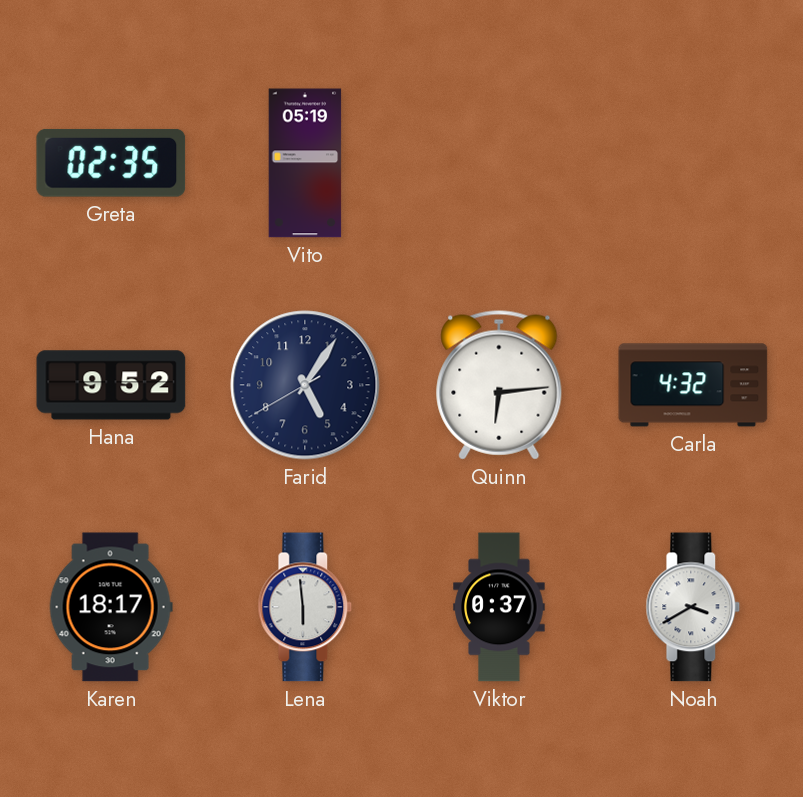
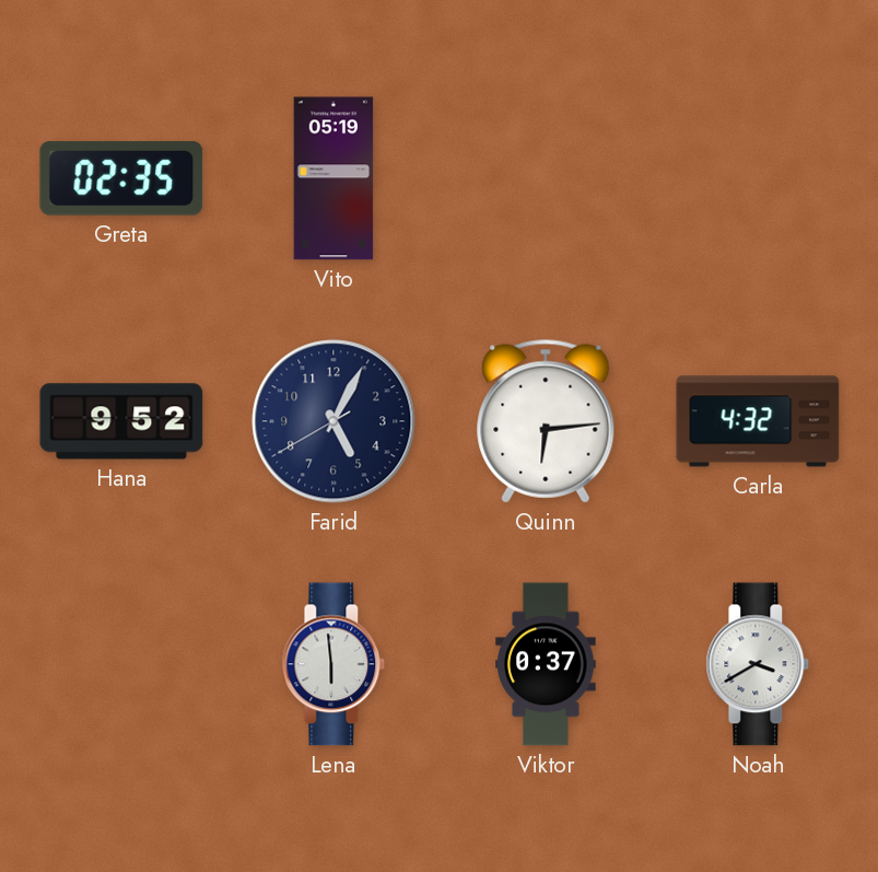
Farid: 5:05 -> 5:04
Karen: 18:17 -> none
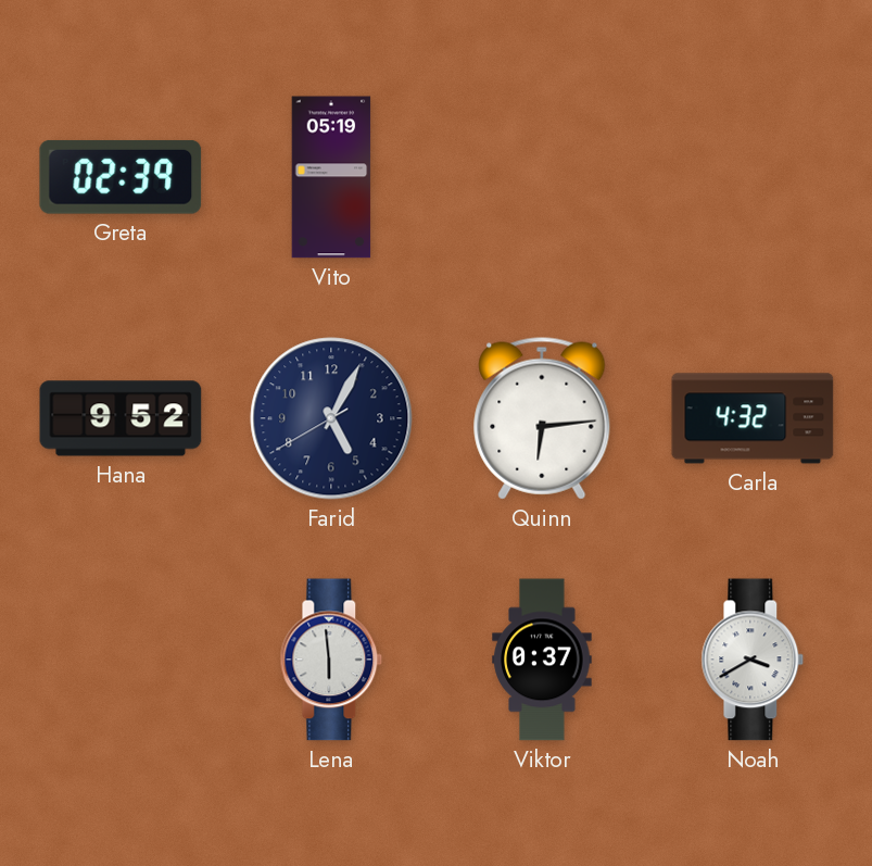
Greta: 02:35 -> 02:39
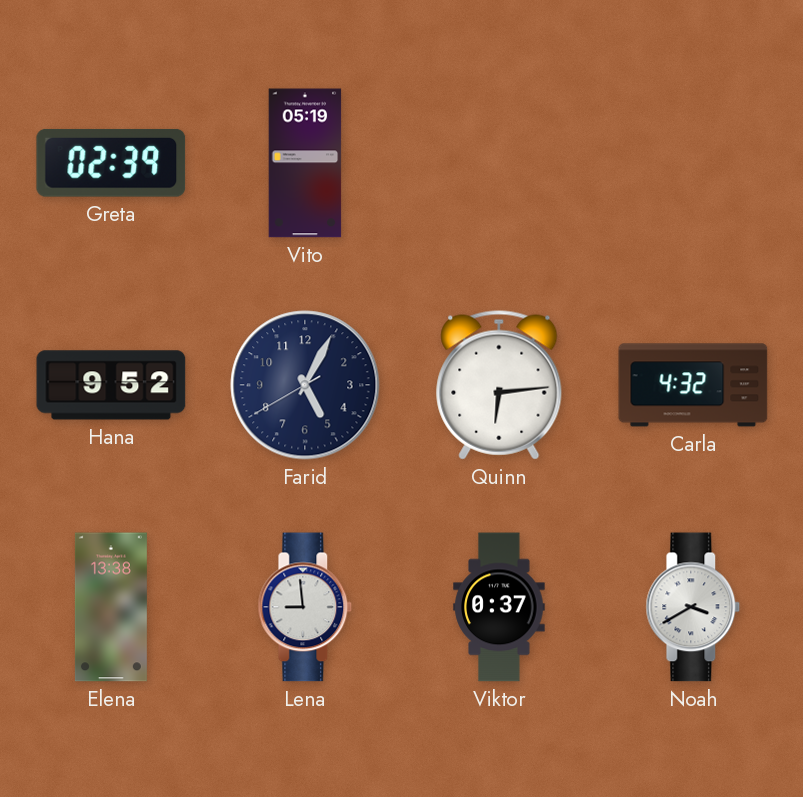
Elena: none -> 13:38
Lena: 5:59 -> 8:59
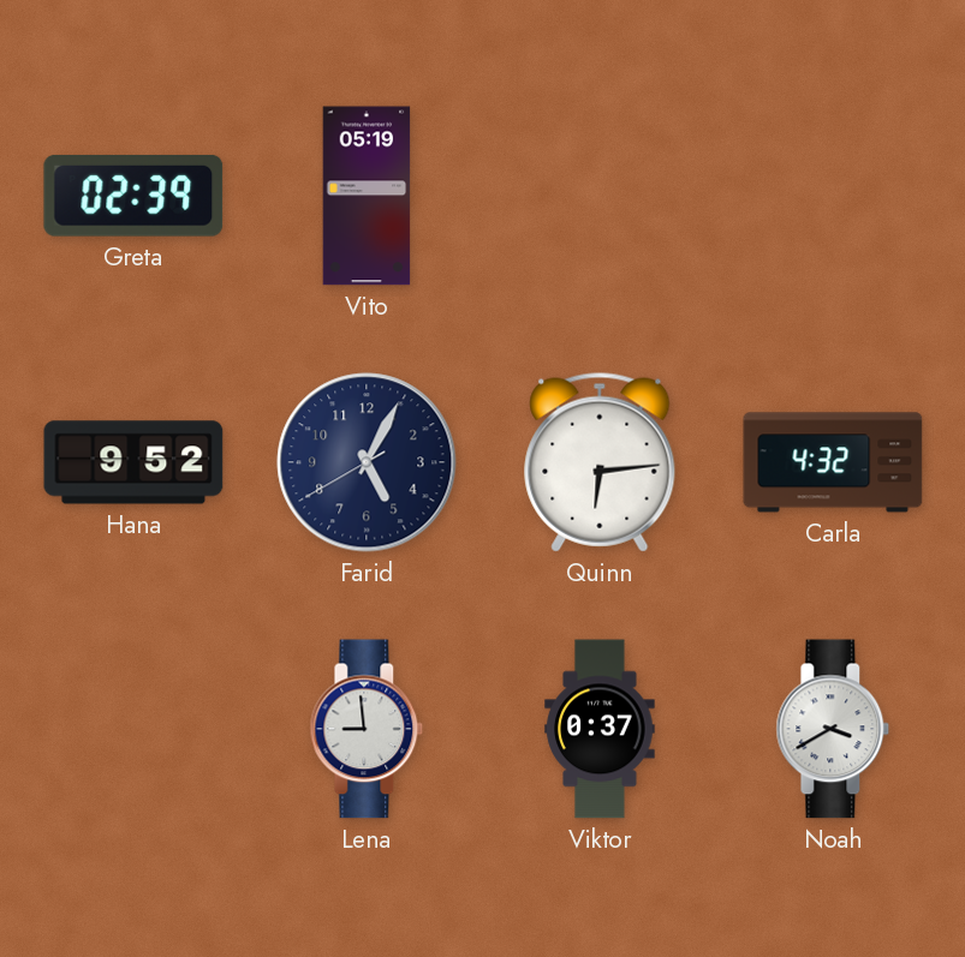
Elena: 13:38 -> none
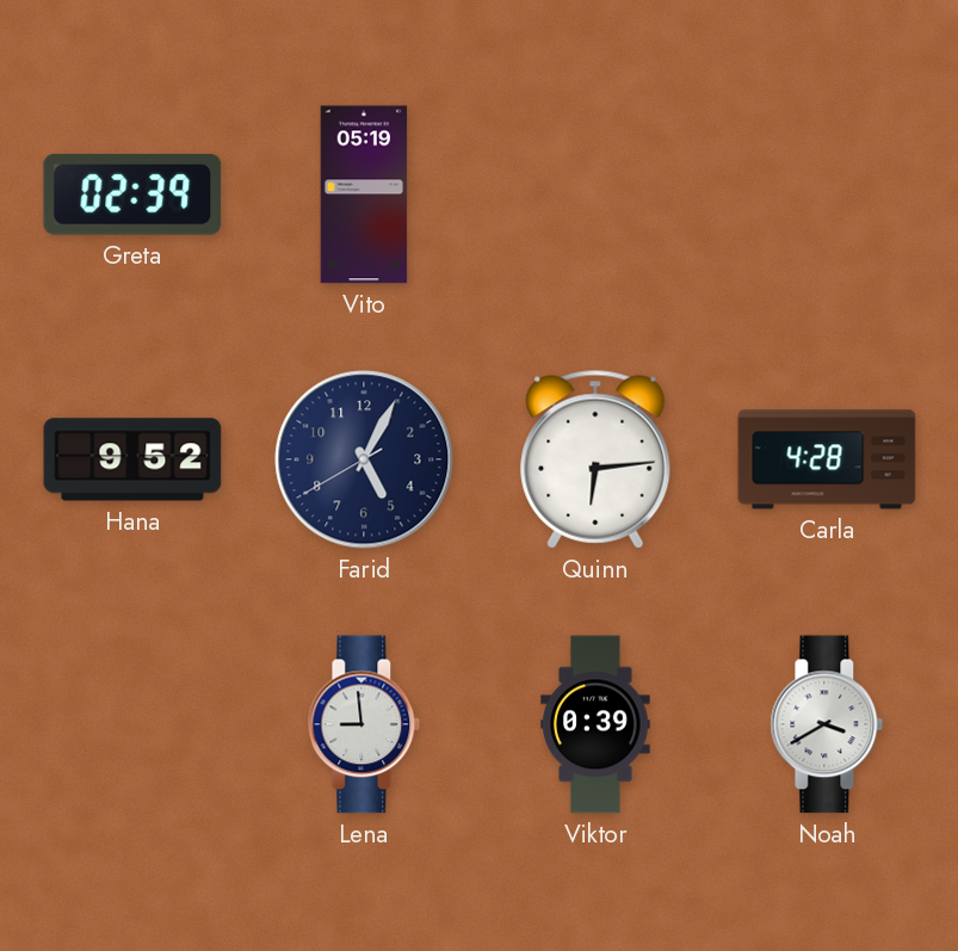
Carla: 4:32 -> 4:28
Viktor: 0:37 -> 0:39
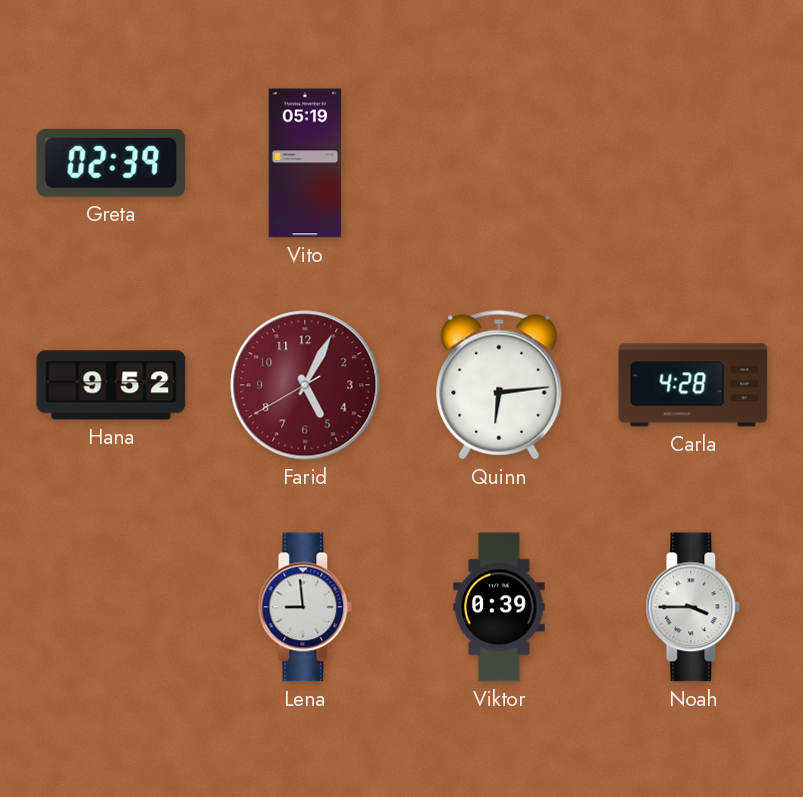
Farid dial: navy -> burgundy
Noah: 3:40 -> 3:45
